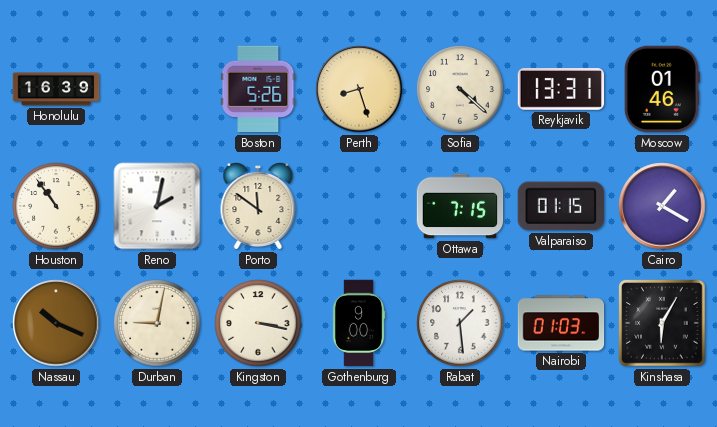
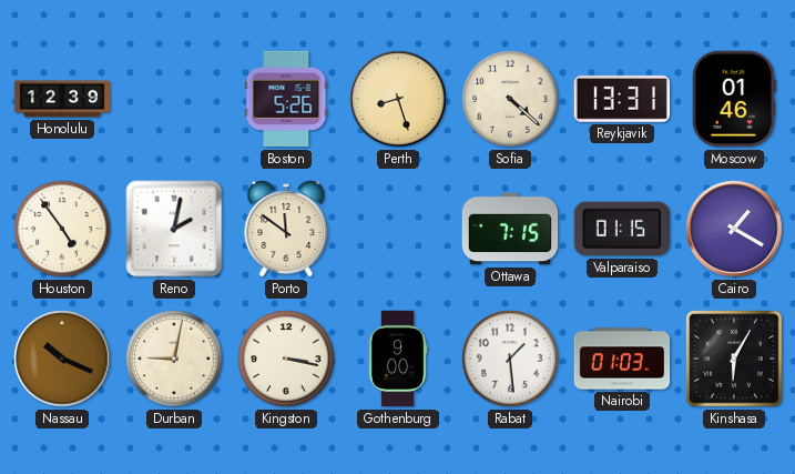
Honolulu: 16:39 -> 12:39
Houston: 10:54 -> 4:54
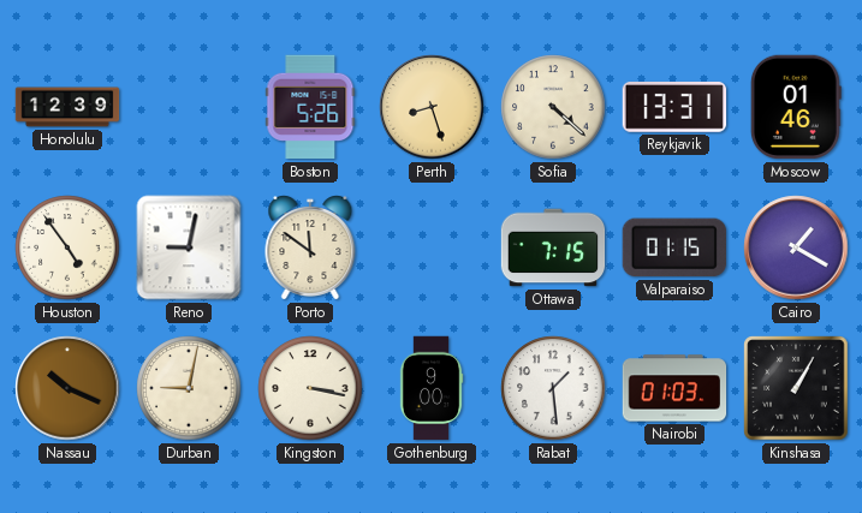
Reno: 2:02 -> 9:02
Kinshasa: 6:05 -> 1:05
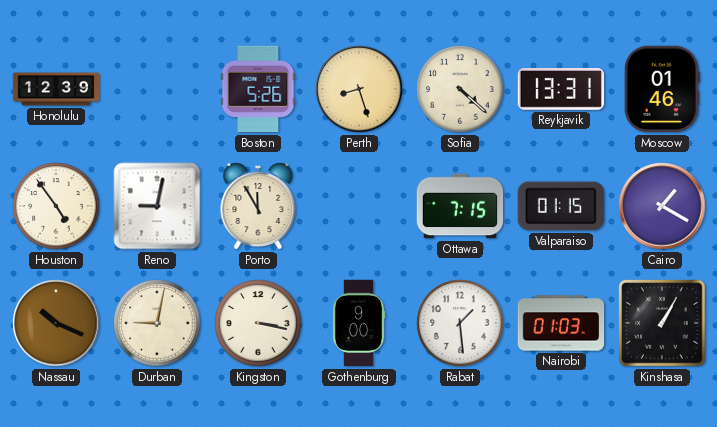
Porto: 11:51 -> 11:55
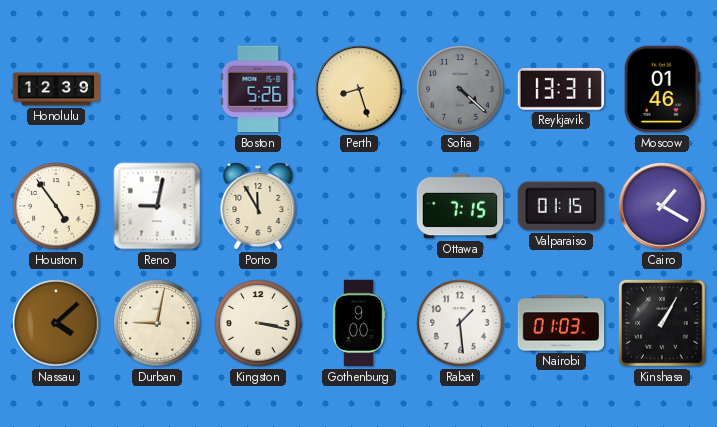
Sofia dial: cream -> grey
Nassau: 10:19 -> 4:08
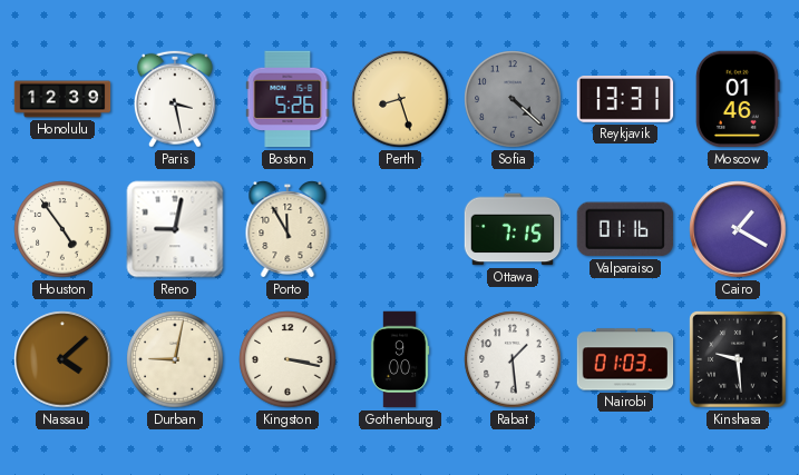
Paris: none -> 3:28
Valparaiso: 01:15 -> 01:16
Kinshasa: 1:05 -> 9:29
